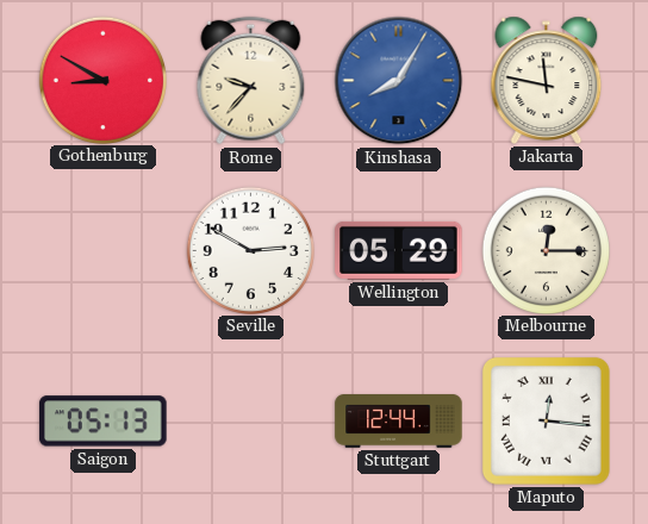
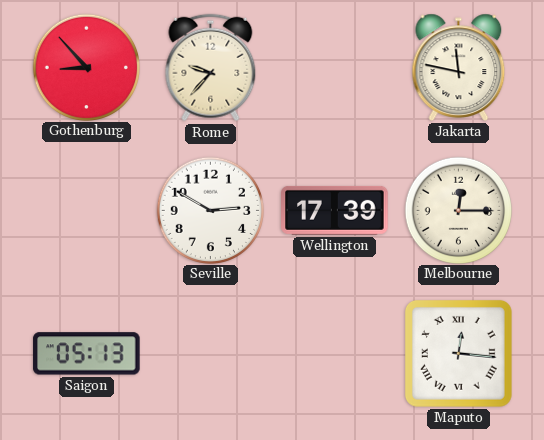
Gothenburg: 8:50 -> 8:53
Kinshasa: 8:05 -> none
Wellington: 05:29 -> 17:39
Stuttgart: 12:44 -> none
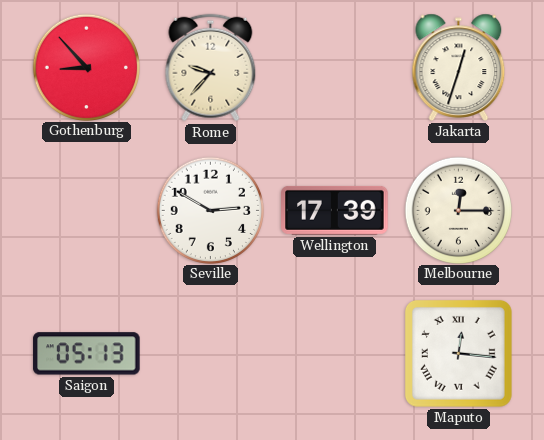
Jakarta: 11:47 -> 12:33
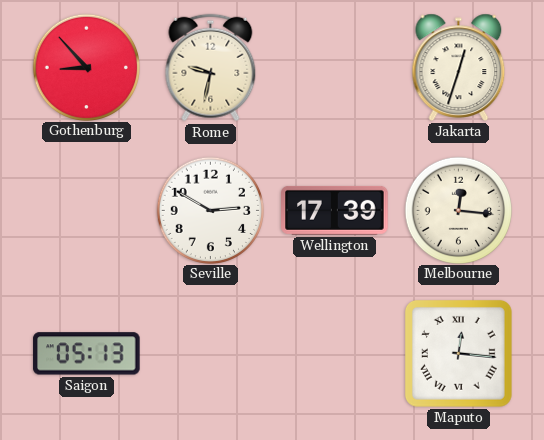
Rome: 9:37 -> 9:32
Melbourne: 12:15 -> 12:16
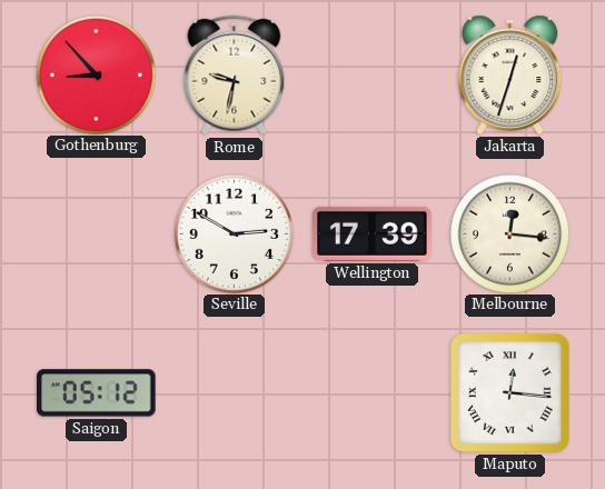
Saigon: 05:13 -> 05:12
